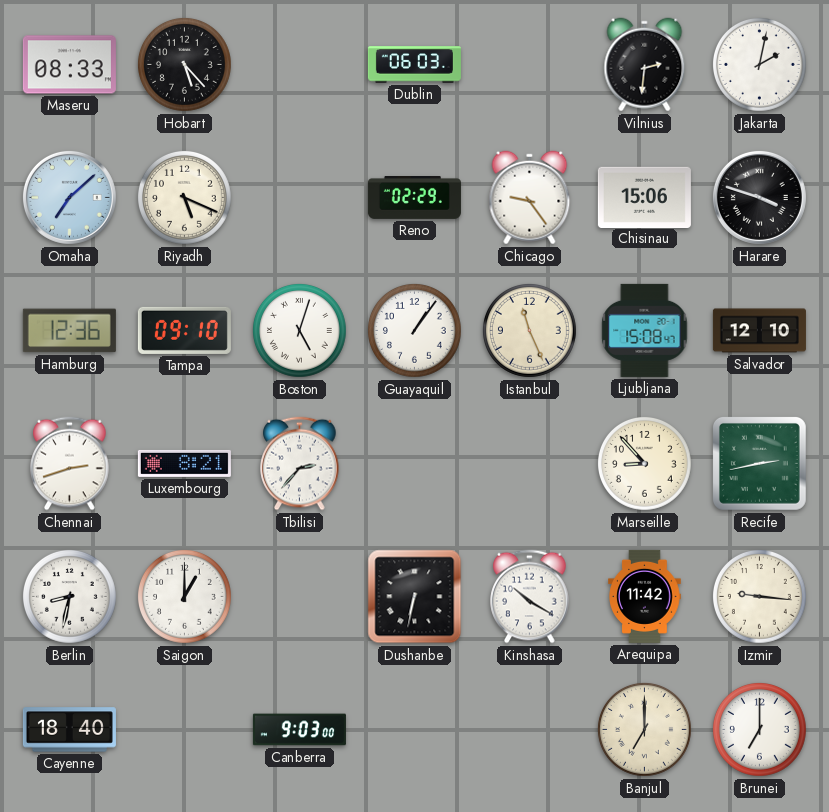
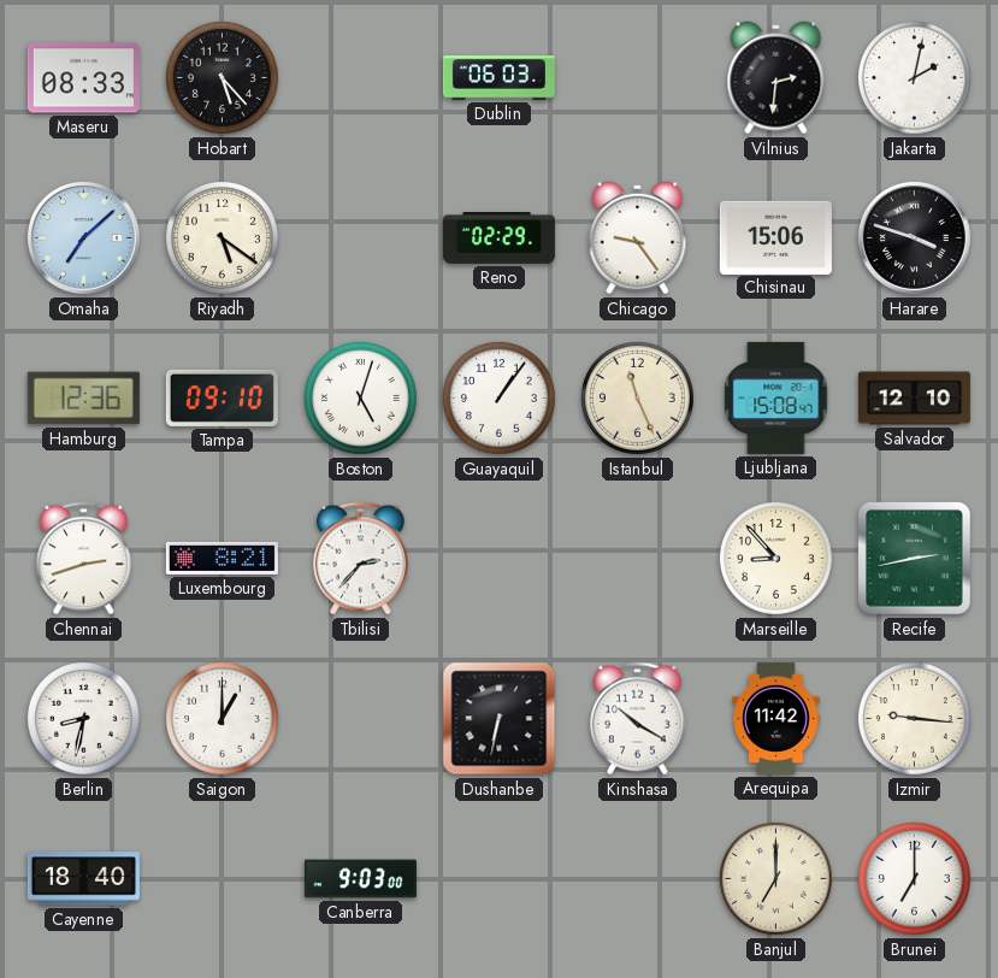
Riyadh: 5:19 -> 5:21
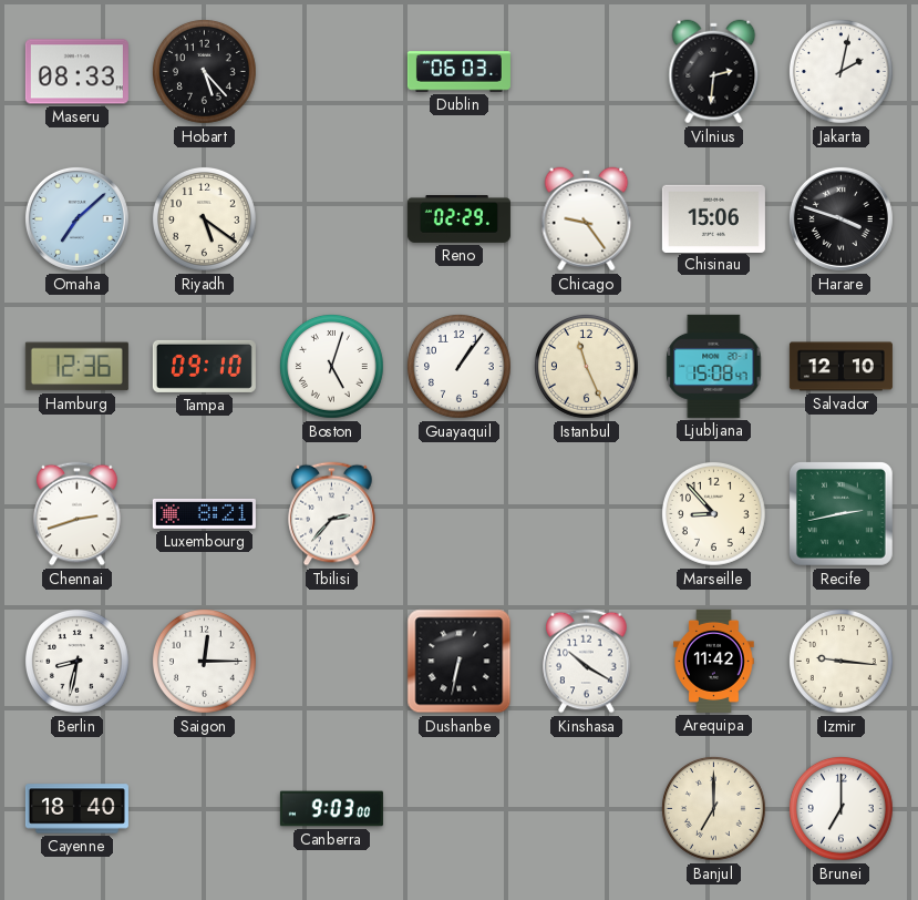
Saigon: 1:00 -> 12:15
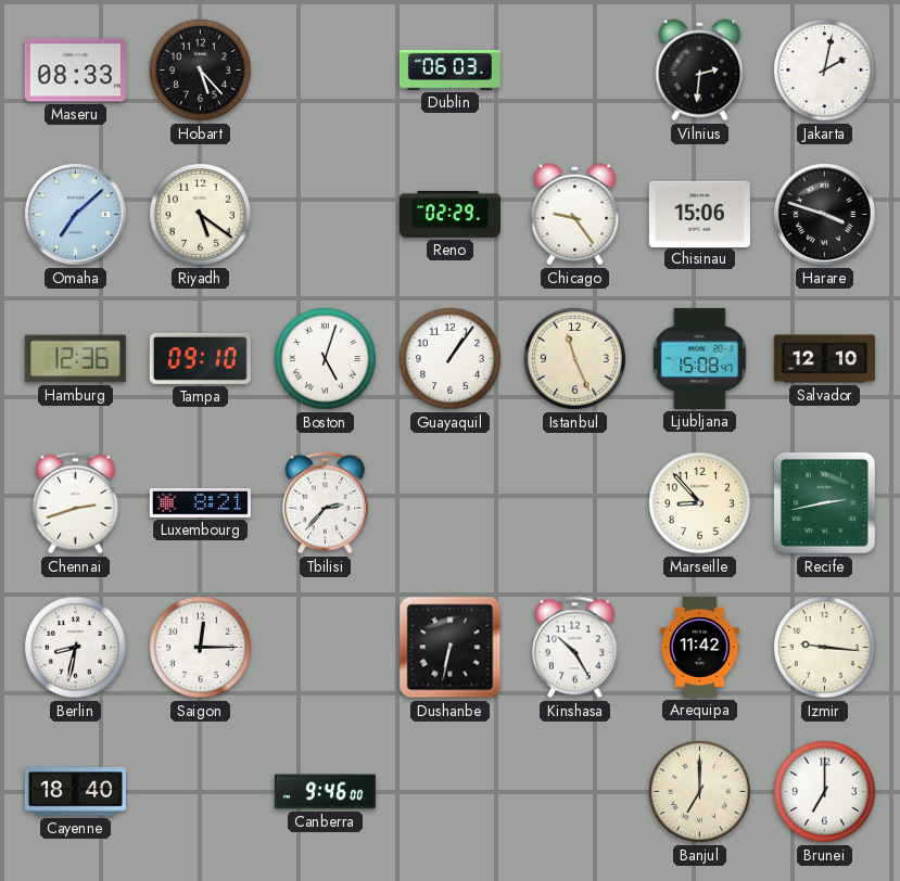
Kinshasa: 10:20 -> 10:25
Canberra: 9:03 -> 9:46
